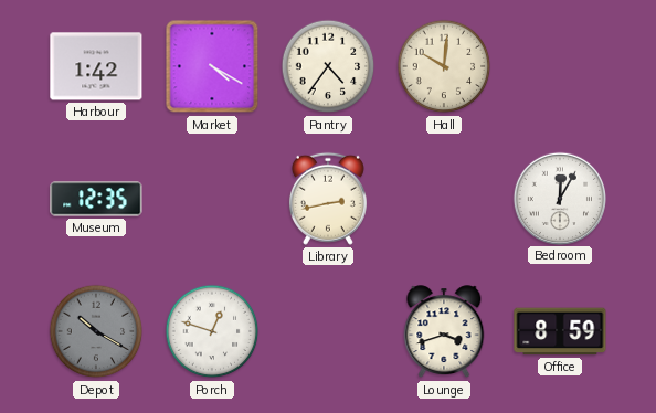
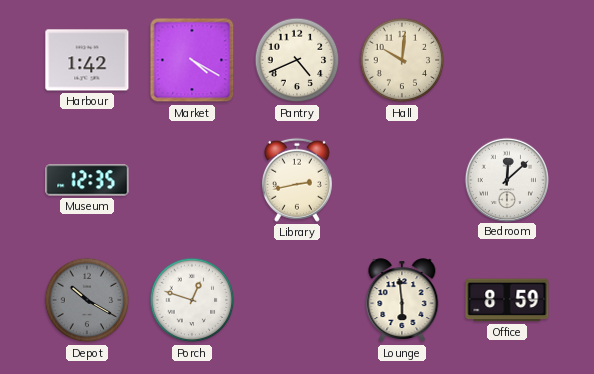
Pantry: 4:36 -> 4:41
Bedroom: 12:05 -> 12:08
Lounge: 3:42 -> 5:59
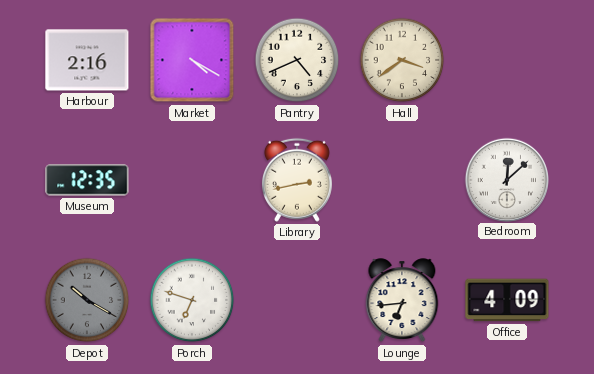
Harbour: 1:42 -> 2:16
Hall: 10:01 -> 3:39
Porch: 12:48 -> 6:48
Lounge: 5:59 -> 6:44
Office: 8:59 -> 4:09
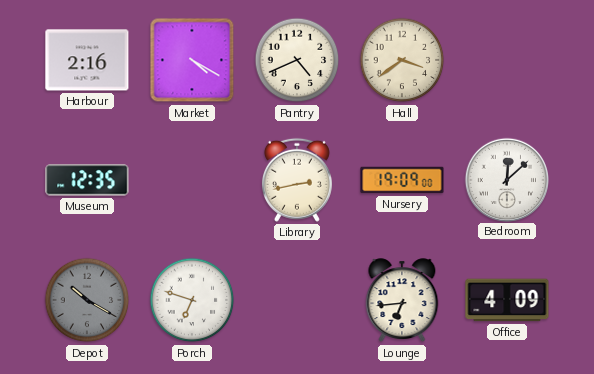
Nursery: none -> 19:09
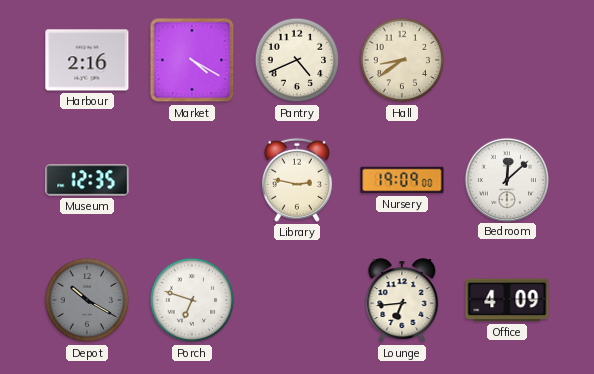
Hall: 3:39 -> 8:39
Library: 2:43 -> 2:47
